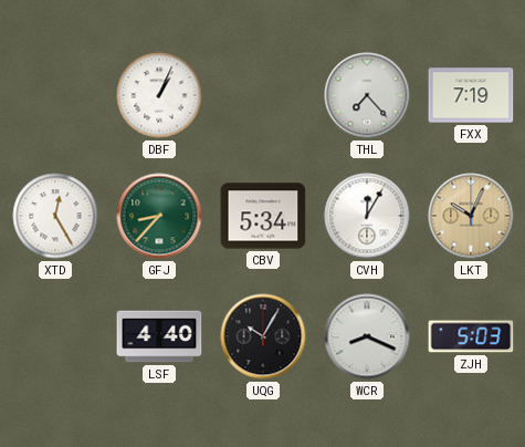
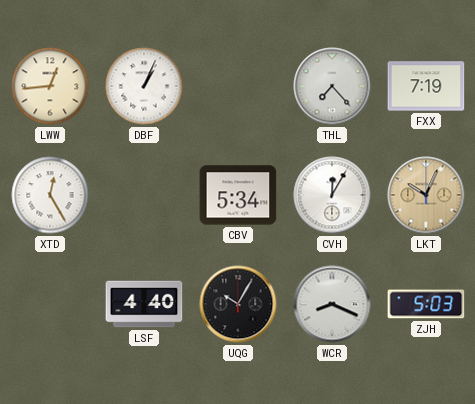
LWW: none -> 12:44
GFJ: 8:37 -> none
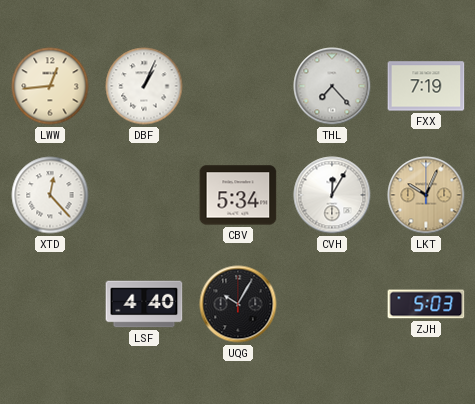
XTD: 12:25 -> 12:23
WCR: 8:19 -> none
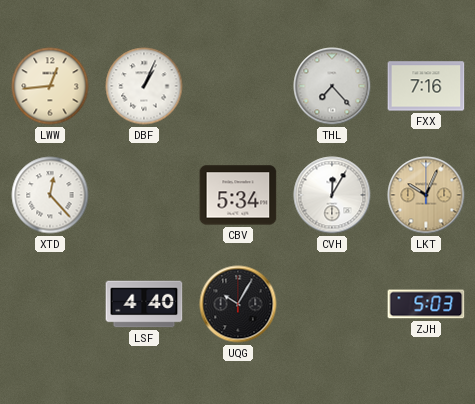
FXX: 7:19 -> 7:16
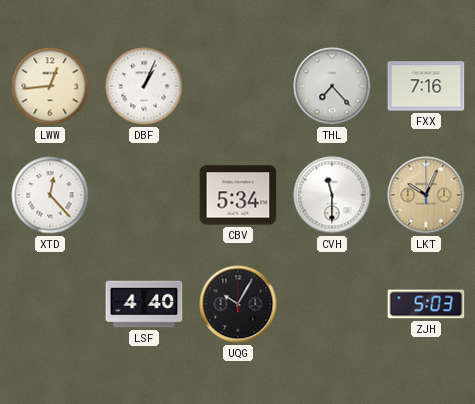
CVH: 12:05 -> 11:30
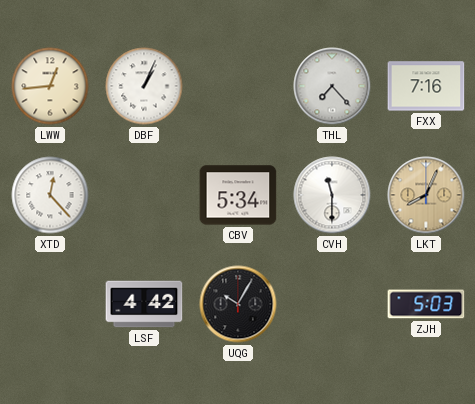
LKT: 10:04 -> 8:04
LSF: 4:40 -> 4:42
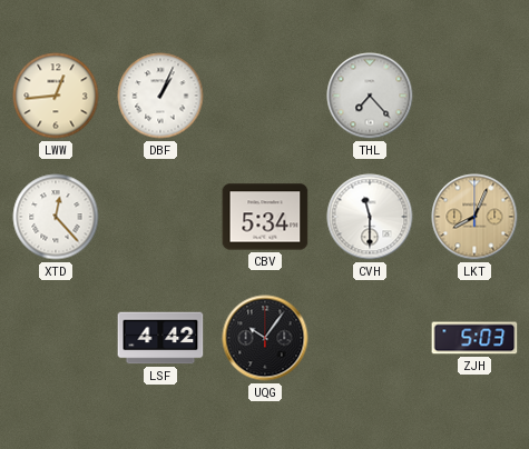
FXX: 7:16 -> none
UQG: 10:05 -> 10:06
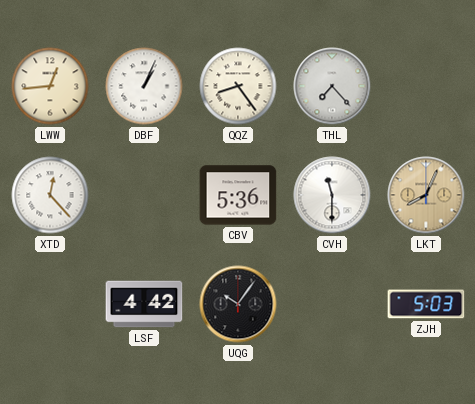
QQZ: none -> 8:24
CBV: 5:34 -> 5:36
